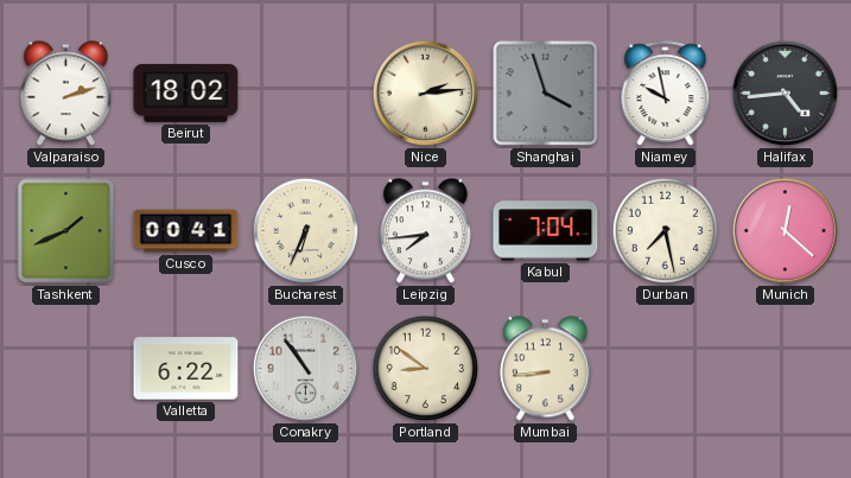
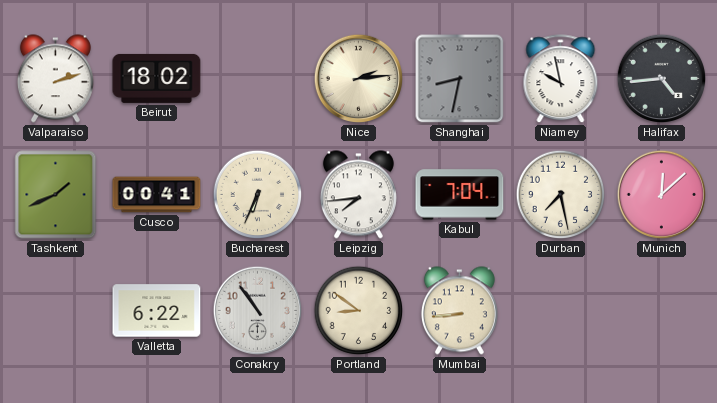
Shanghai: 3:57 -> 8:32
Munich: 12:22 -> 12:08
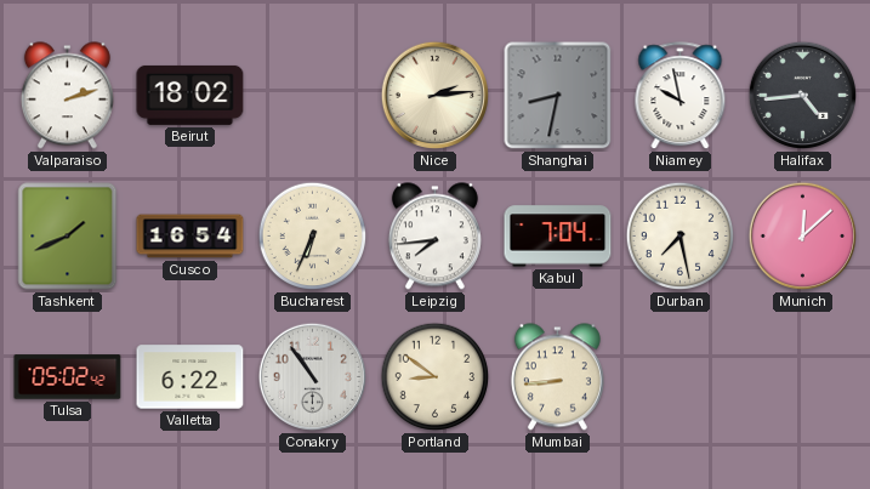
Cusco: 00:41 -> 16:54
Tulsa: none -> 05:02
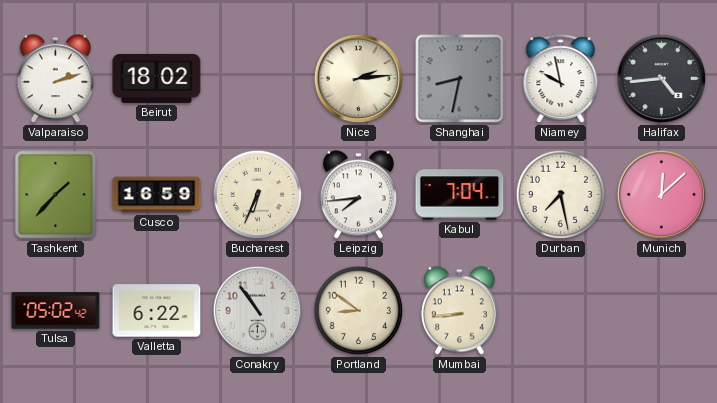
Tashkent: 1:41 -> 1:37
Cusco: 16:54 -> 16:59
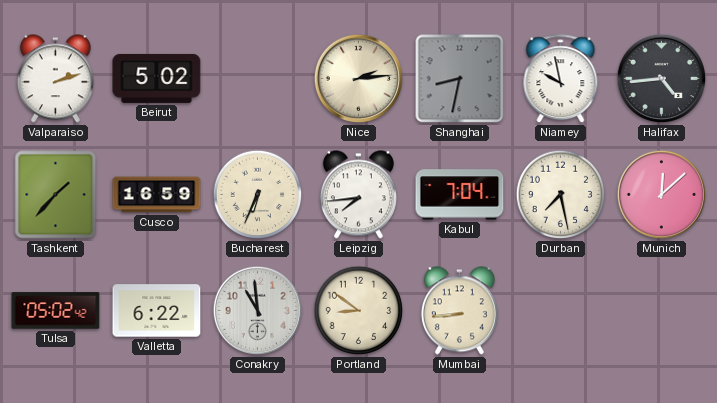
Beirut: 18:02 -> 5:02
Conakry: 10:54 -> 10:59
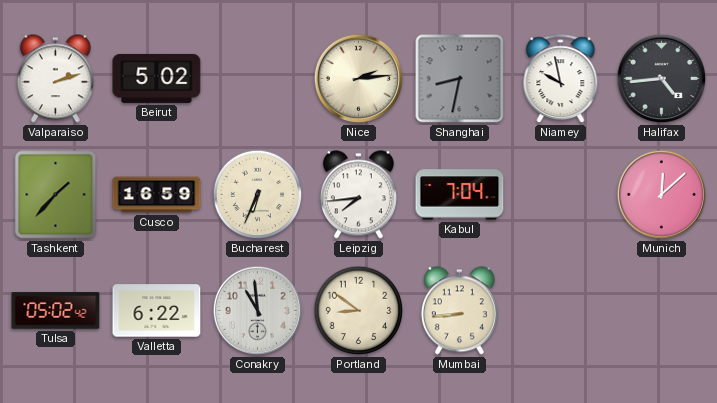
Durban: 7:28 -> none
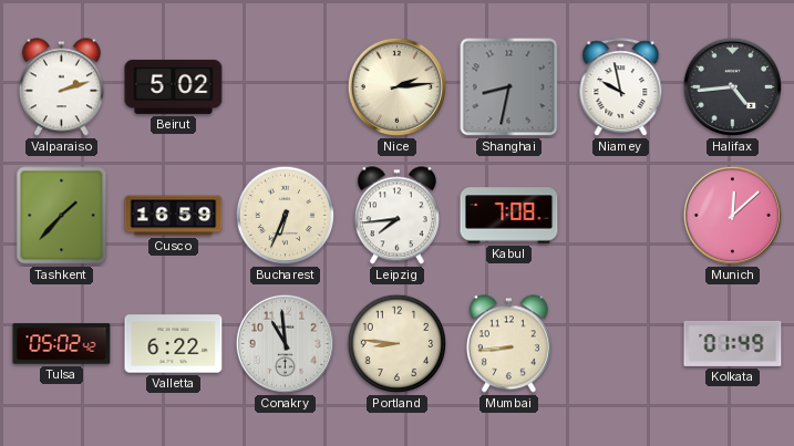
Kabul: 7:04 -> 7:08
Portland: 8:51 -> 8:46
Kolkata: none -> 01:49
